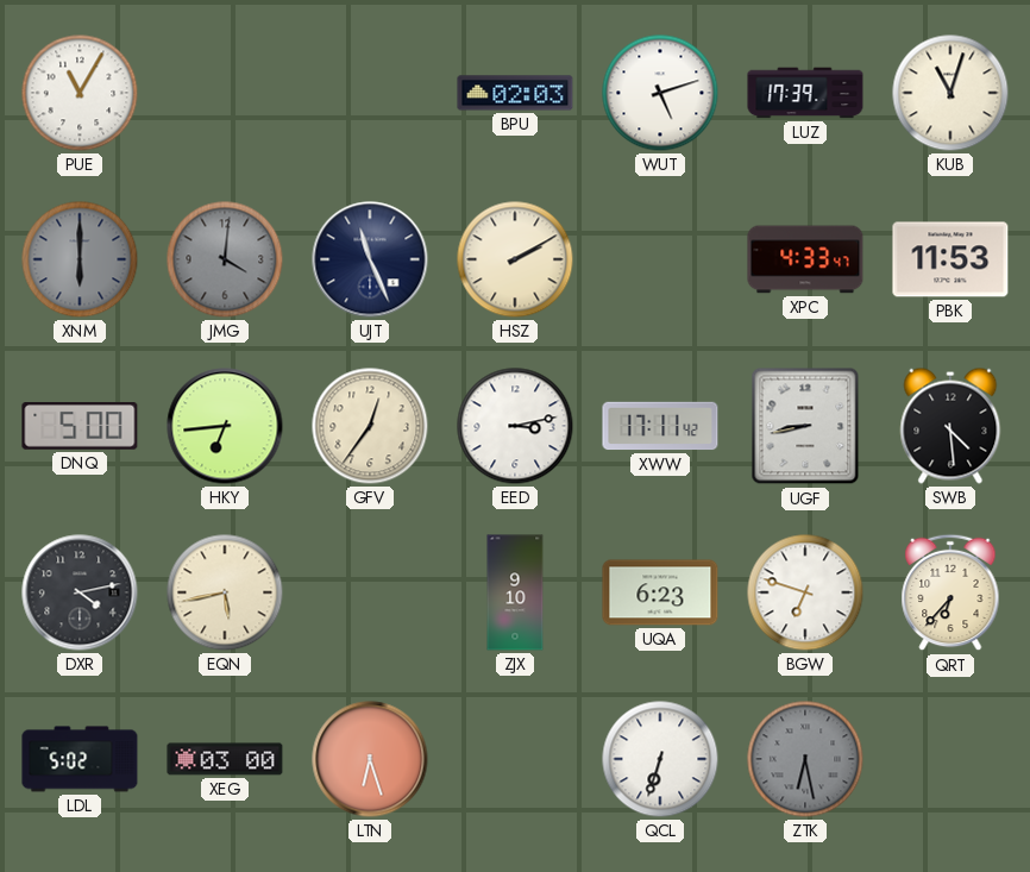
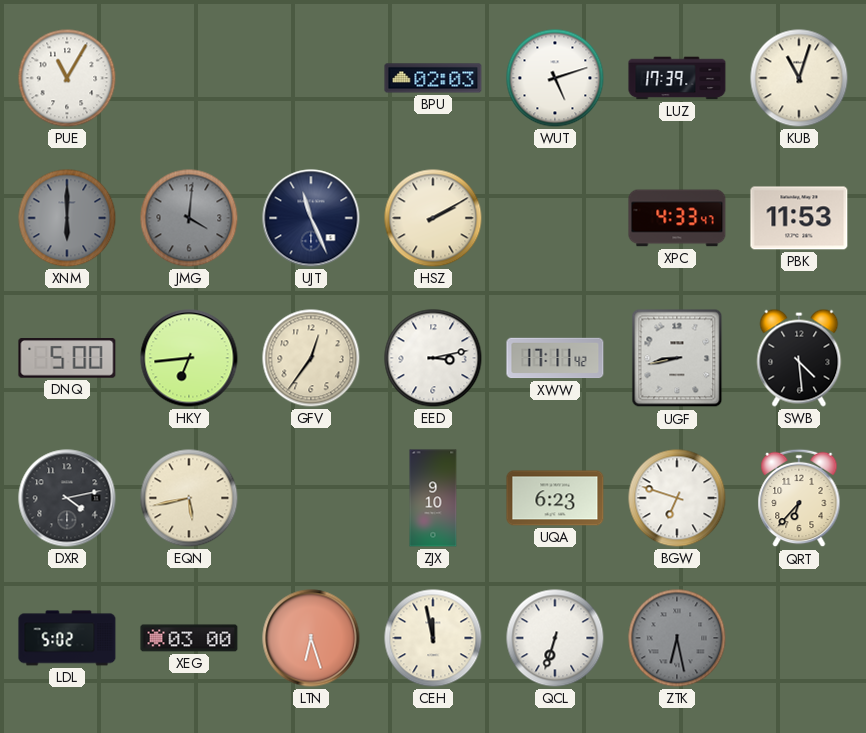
CEH: none -> 11:58
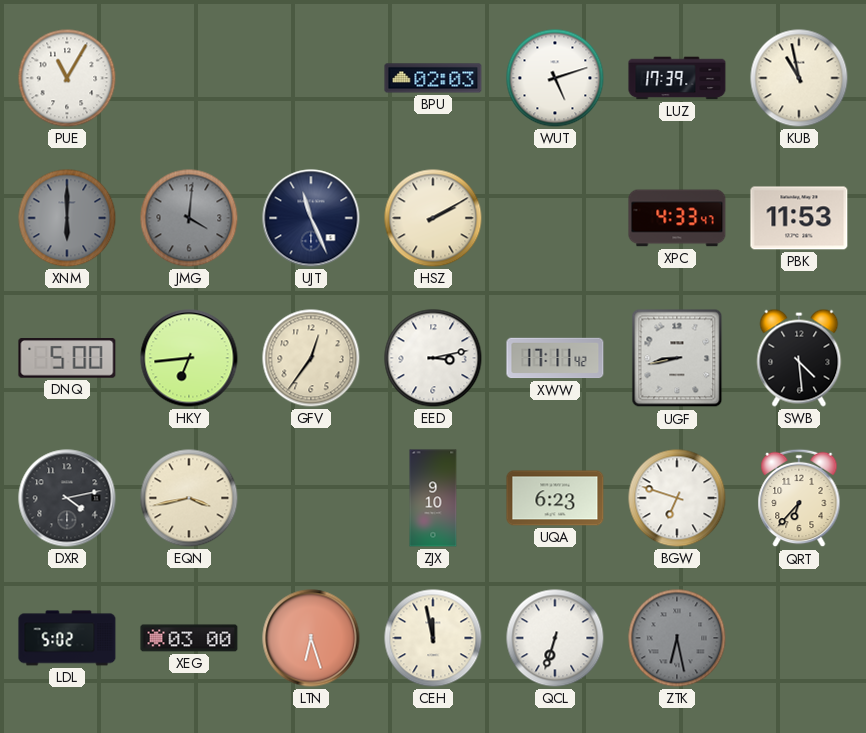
KUB: 11:03 -> 10:58
EQN: 5:43 -> 3:43
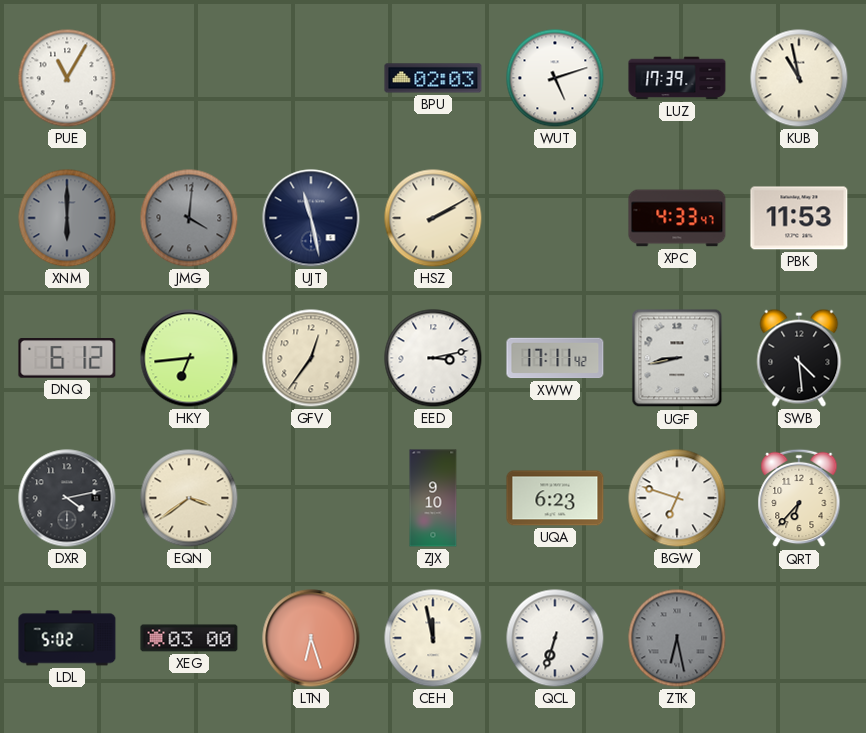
UJT: 11:26 -> 11:28
DNQ: 5:00 -> 6:12
EQN: 3:43 -> 3:39
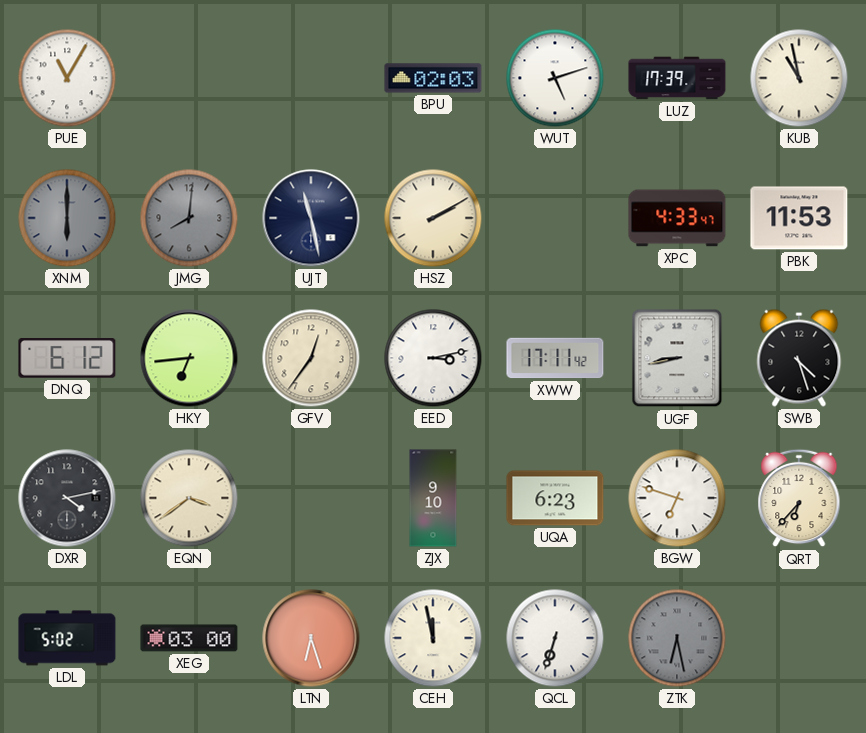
JMG: 4:01 -> 8:01
SWB: 4:29 -> 4:27
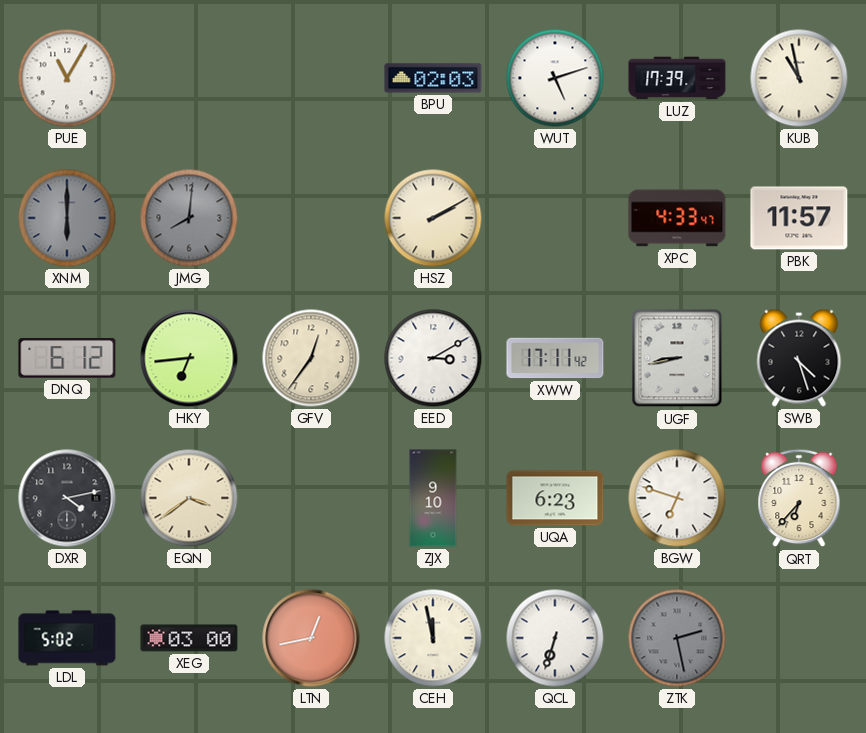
UJT: 11:28 -> none
PBK: 11:53 -> 11:57
EED: 3:13 -> 3:10
LTN: 6:27 -> 12:43
ZTK: 6:28 -> 2:28
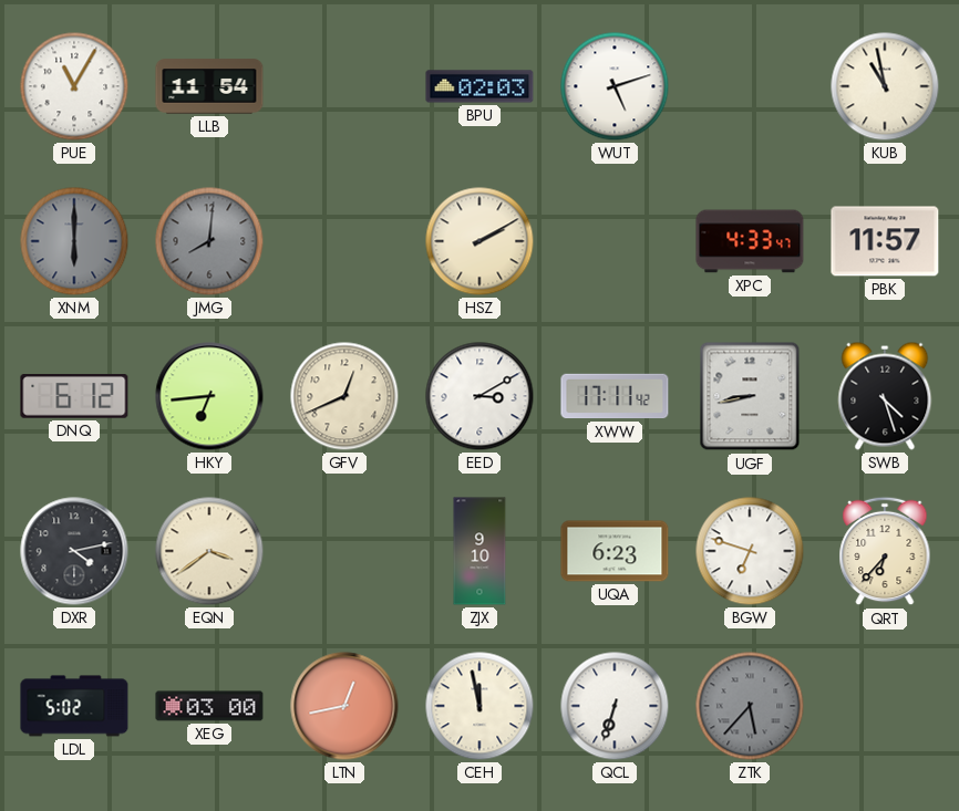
LLB: none -> 11:54
LUZ: 17:39 -> none
GFV: 12:36 -> 12:41
ZTK: 2:28 -> 5:37
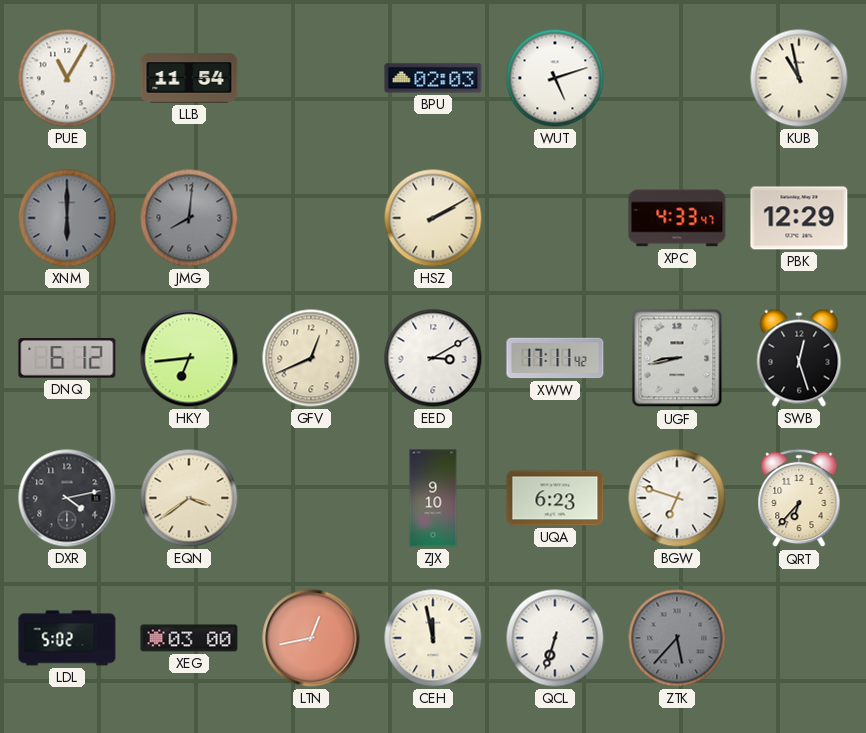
PBK: 11:57 -> 12:29
SWB: 4:27 -> 12:27
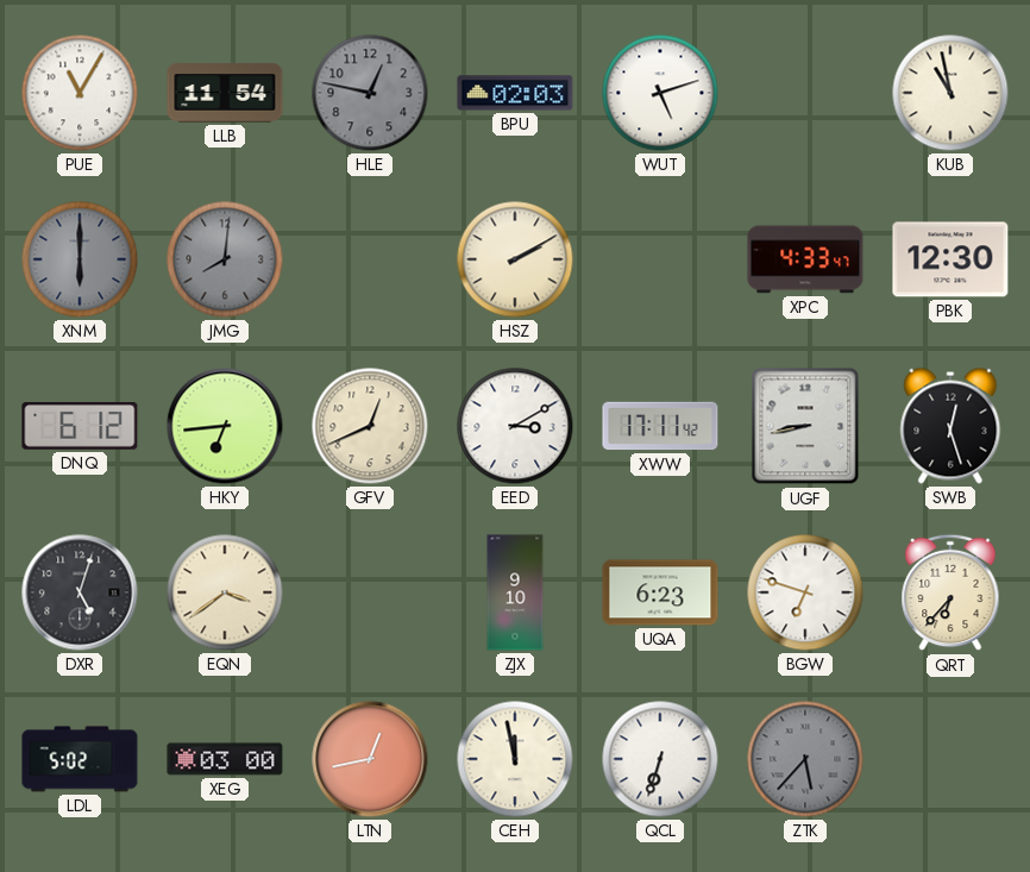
HLE: none -> 12:47
PBK: 12:29 -> 12:30
DXR: 4:13 -> 5:03
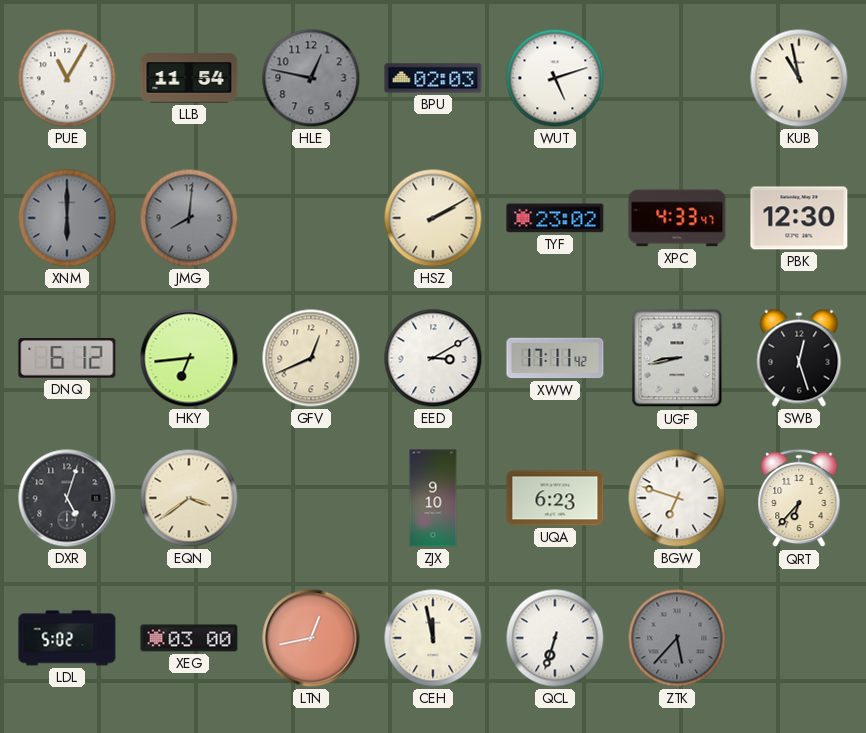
TYF: none -> 23:02
